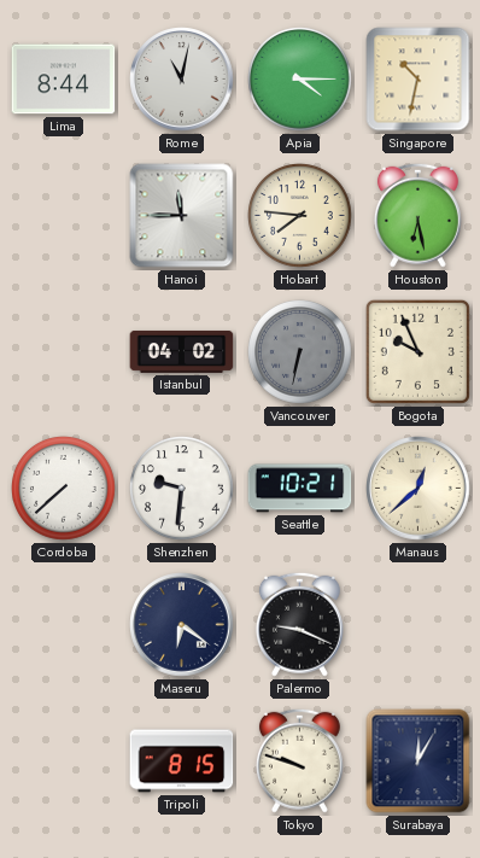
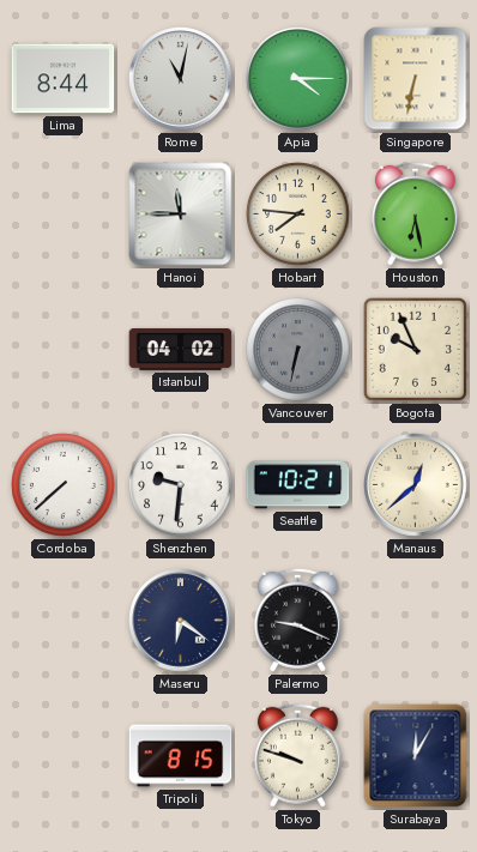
Singapore: 10:32 -> 6:32
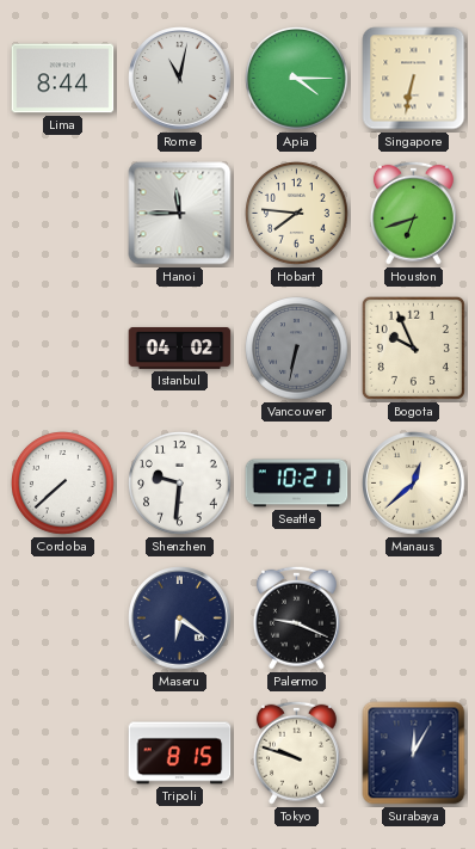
Houston: 6:28 -> 6:42
